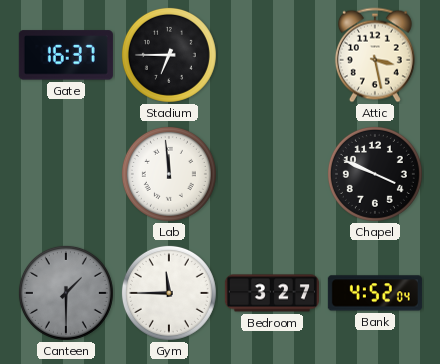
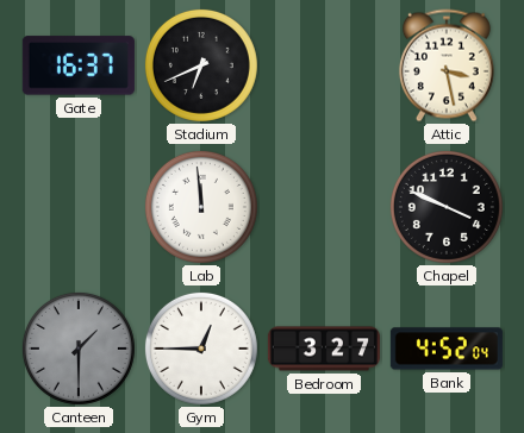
Stadium: 6:45 -> 6:41
Gym: 11:45 -> 12:45
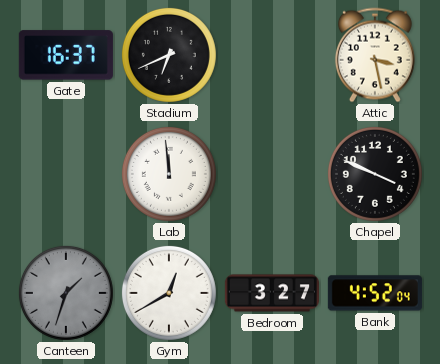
Canteen: 1:30 -> 1:33
Gym: 12:45 -> 12:40
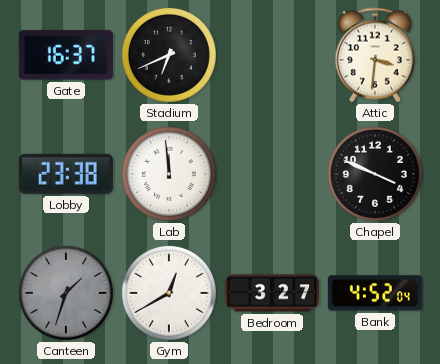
Attic: 3:28 -> 3:31
Lobby: none -> 23:38
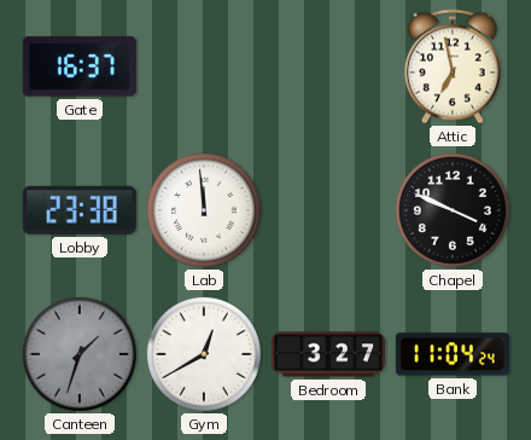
Stadium: 6:41 -> none
Attic: 3:31 -> 6:58
Bank: 4:52 -> 11:04
